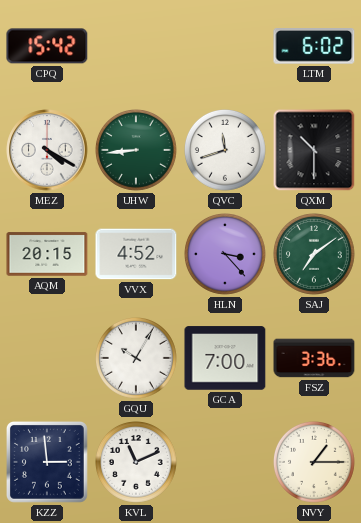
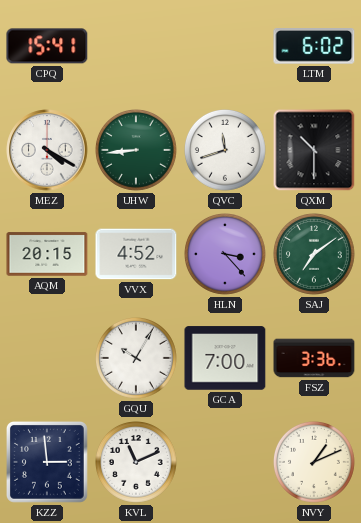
CPQ: 15:42 -> 15:41
NVY: 1:15 -> 1:11
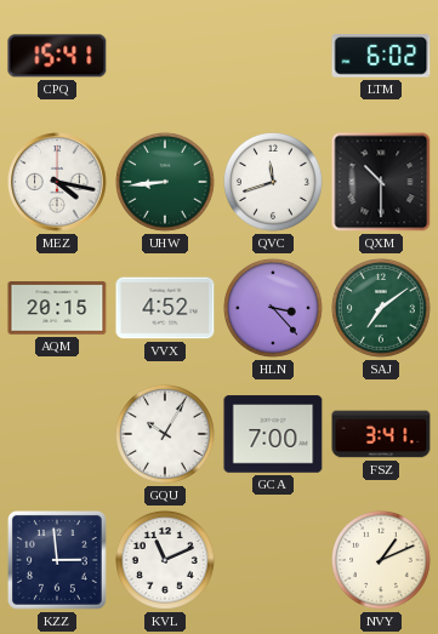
MEZ: 4:20 -> 4:17
FSZ: 3:36 -> 3:41
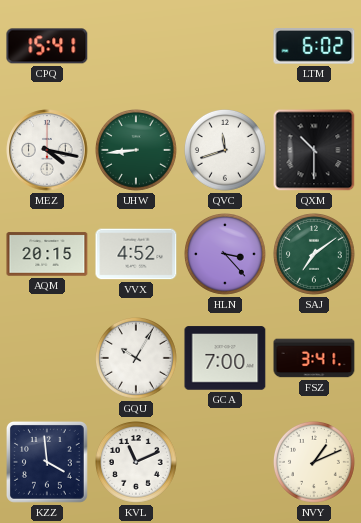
KZZ: 2:59 -> 3:59
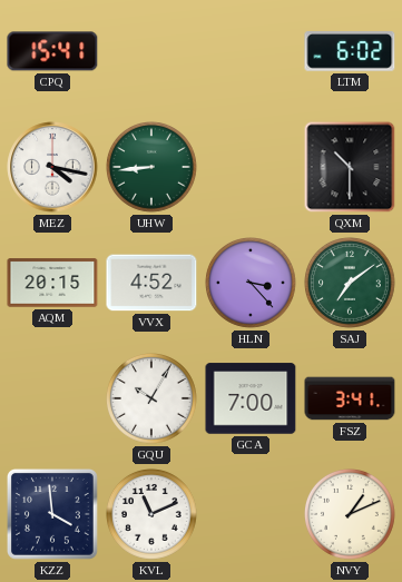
QVC: 11:42 -> none
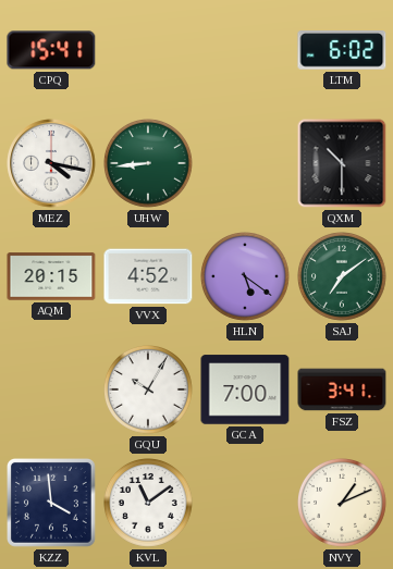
HLN: 3:23 -> 5:21
KVL: 11:11 -> 11:09
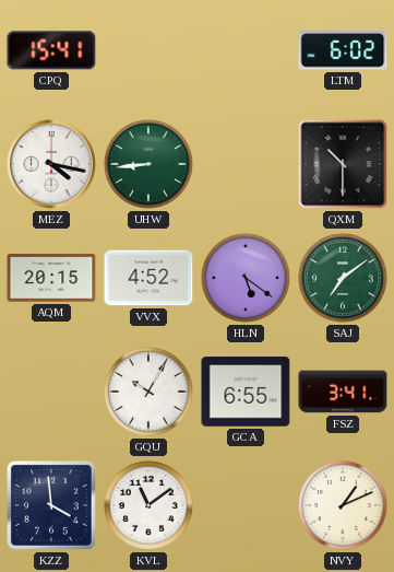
GCA: 7:00 -> 6:55
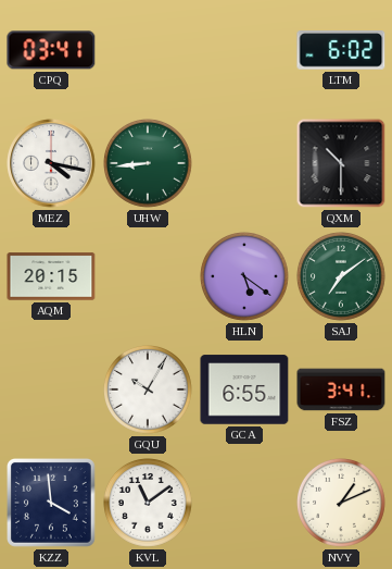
CPQ: 15:41 -> 03:41
VVX: 4:52 -> none
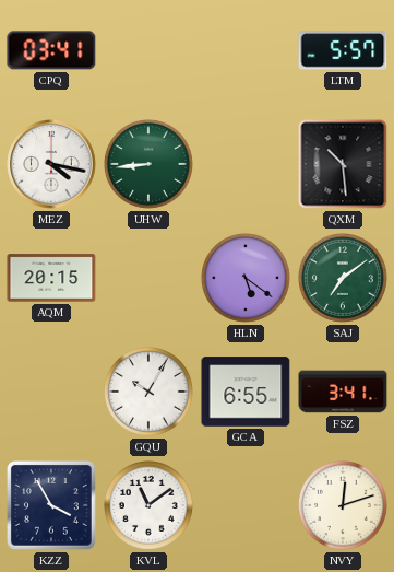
LTM: 6:02 -> 5:57
QXM: 10:30 -> 10:29
KZZ: 3:59 -> 3:55
NVY: 1:11 -> 12:12
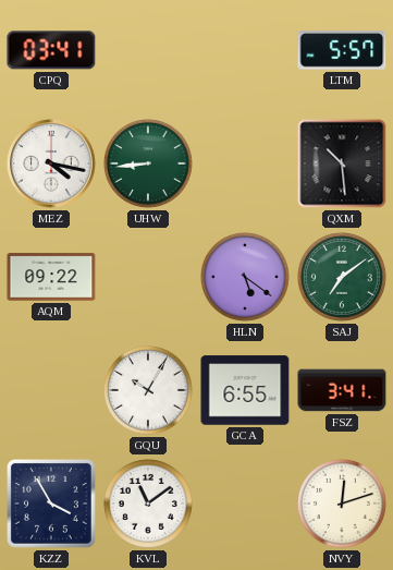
AQM: 20:15 -> 09:22
